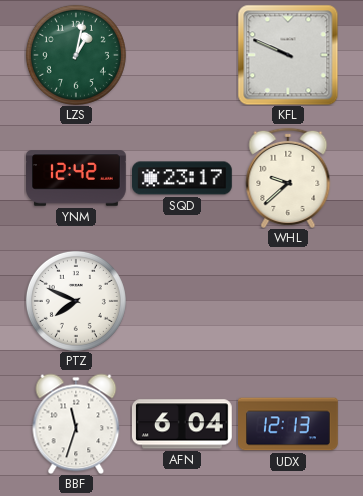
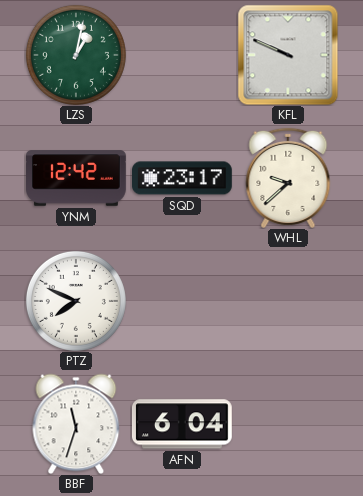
UDX: 12:13 -> none
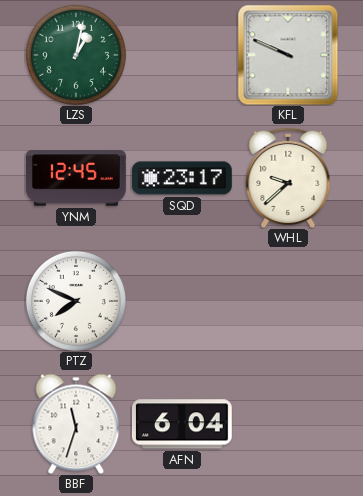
YNM: 12:42 -> 12:45
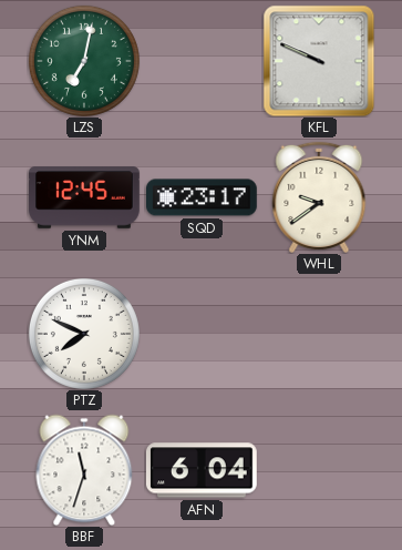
LZS: 1:02 -> 7:02
WHL: 9:38 -> 9:39
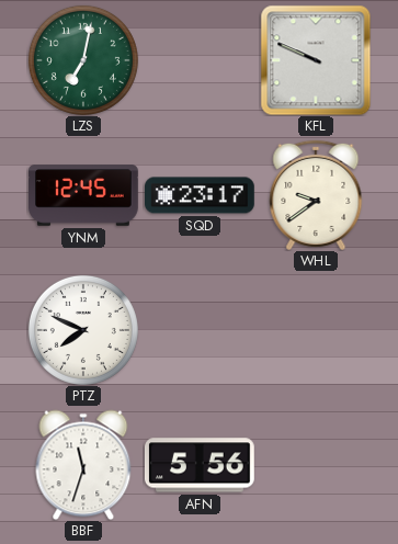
AFN: 6:04 -> 5:56
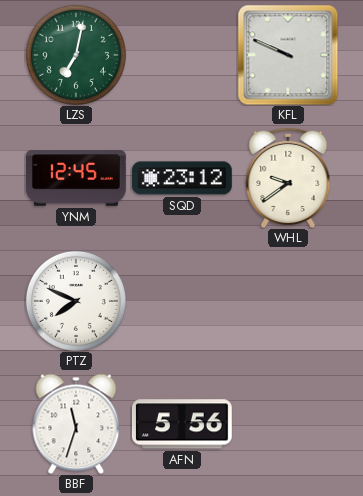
SQD: 23:17 -> 23:12
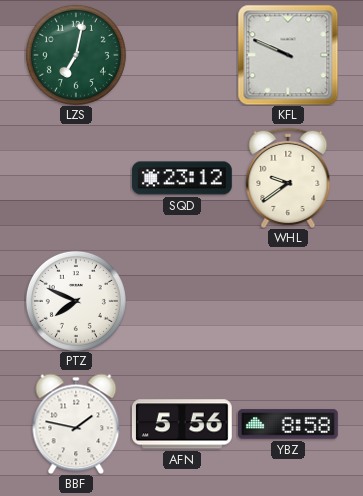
YNM: 12:45 -> none
BBF: 11:33 -> 1:47
YBZ: none -> 8:58
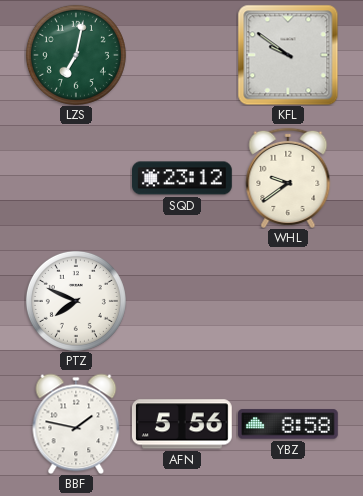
KFL: 9:49 -> 9:51
